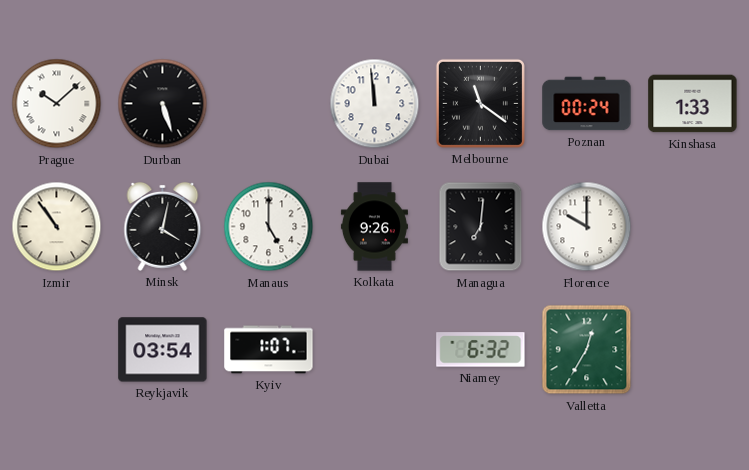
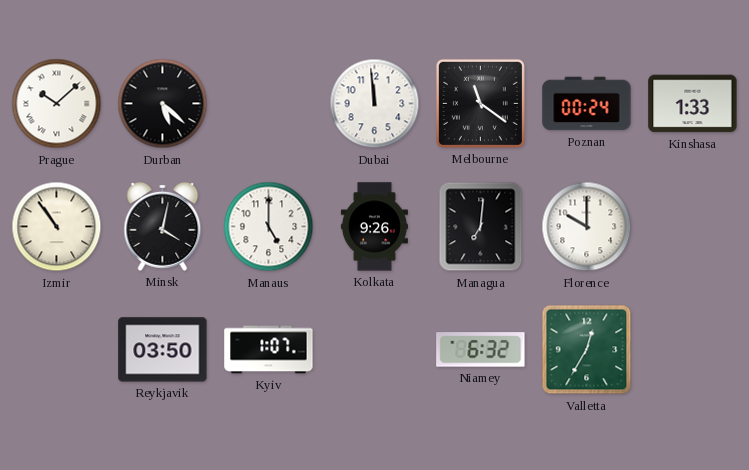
Durban: 5:27 -> 5:22
Reykjavik: 03:54 -> 03:50
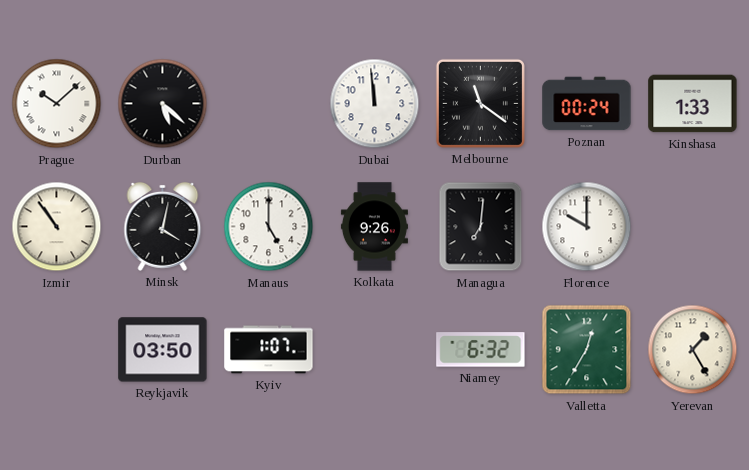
Yerevan: none -> 1:25
